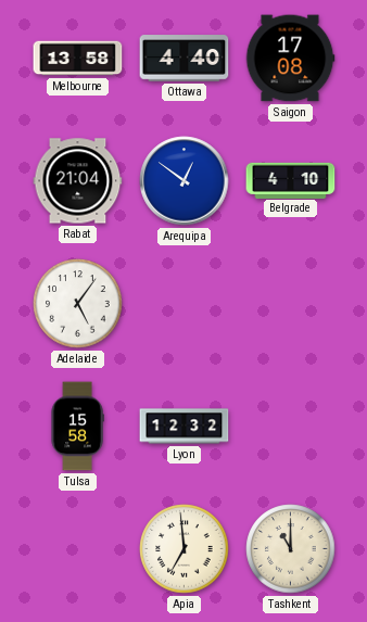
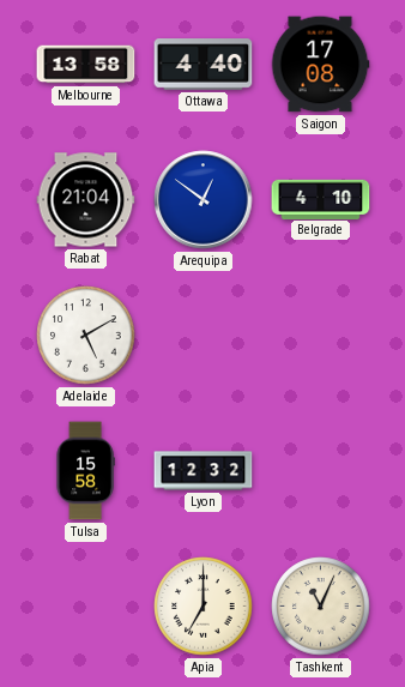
Adelaide: 5:06 -> 5:10
Apia: 6:59 -> 7:00
Tashkent: 11:00 -> 11:04
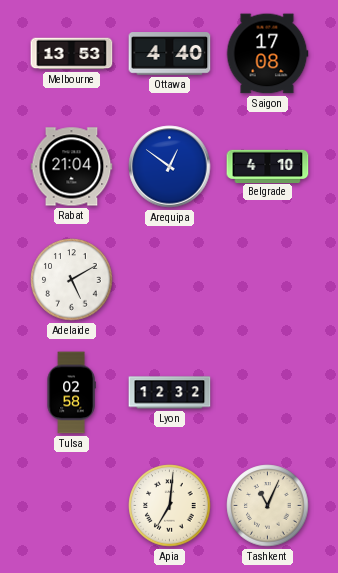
Melbourne: 13:58 -> 13:53
Tulsa: 15:58 -> 02:58
Apia: 7:00 -> 7:01
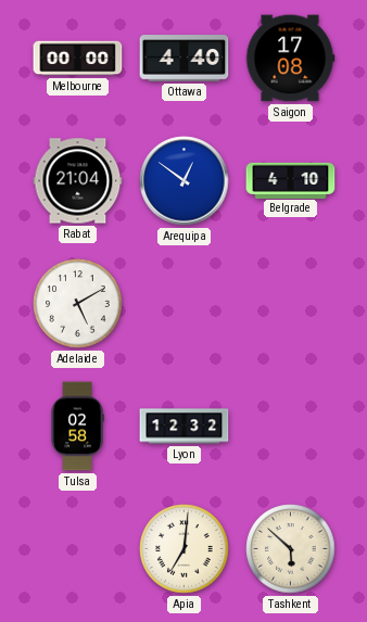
Melbourne: 13:53 -> 00:00
Tashkent: 11:04 -> 5:52
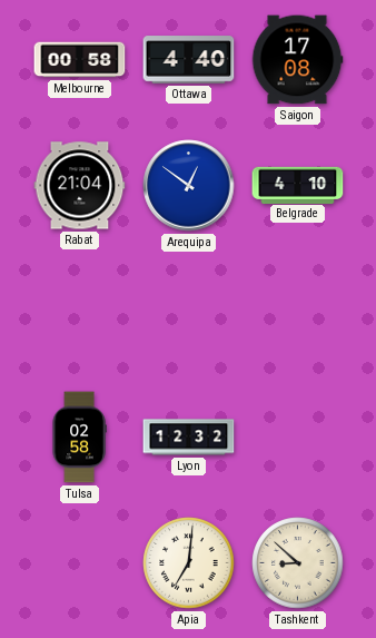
Melbourne: 00:00 -> 00:58
Adelaide: 5:10 -> none
Tashkent: 5:52 -> 8:52
